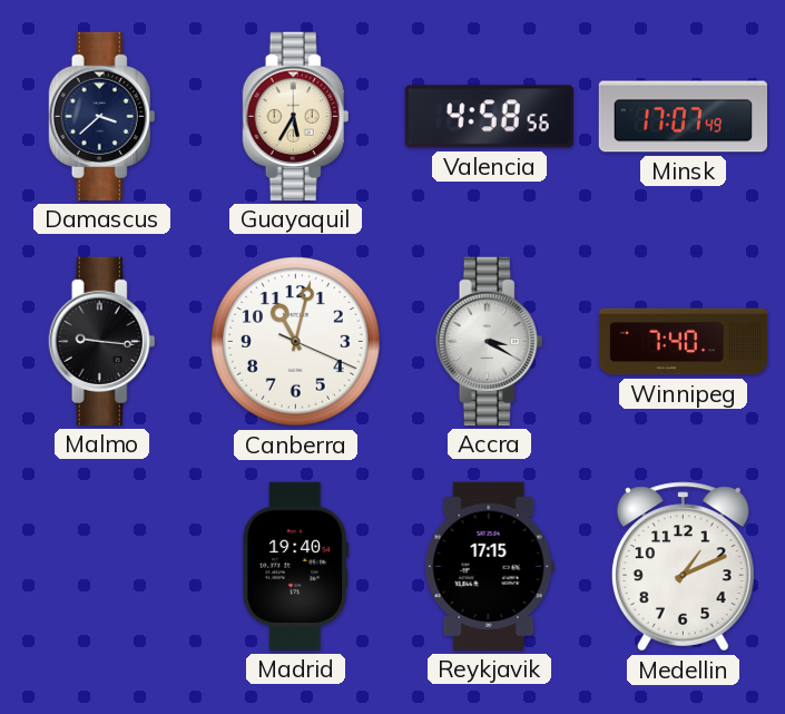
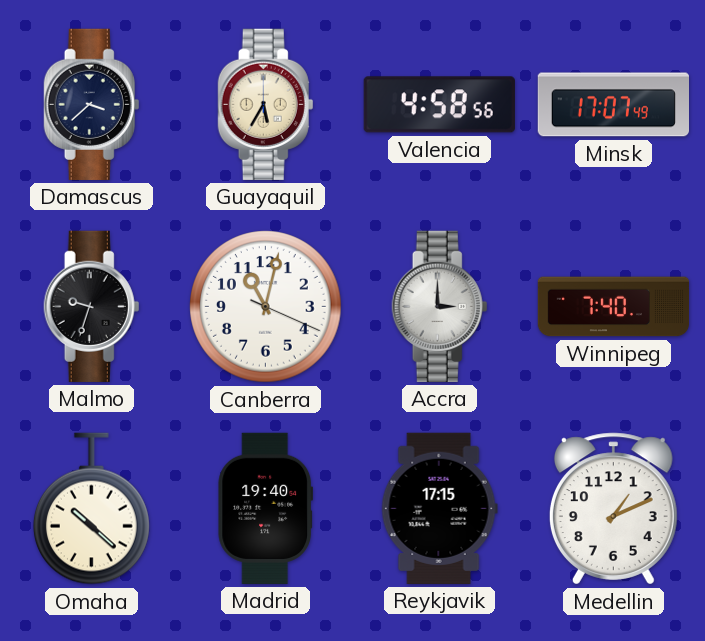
Malmo: 9:16 -> 9:33
Accra: 3:20 -> 3:00
Omaha: none -> 10:22
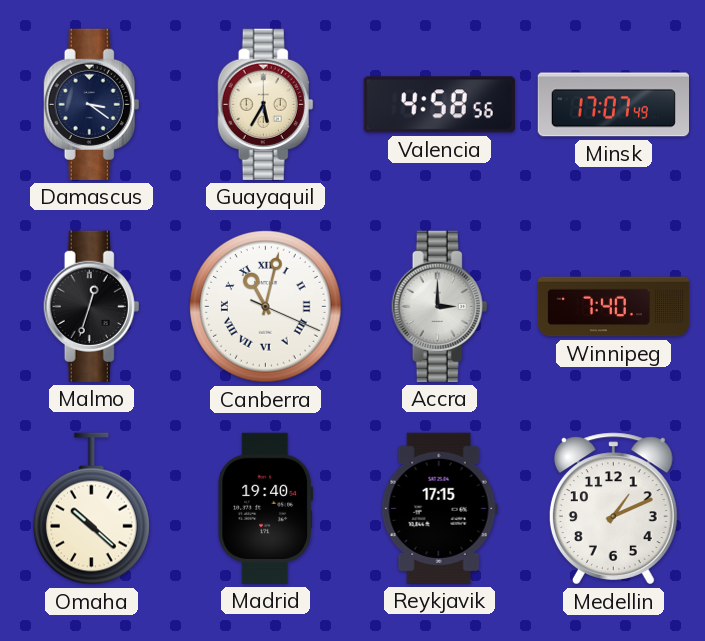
Damascus: 3:38 -> 3:21
Malmo: 9:33 -> 12:33
Canberra numerals: Arabic -> Roman
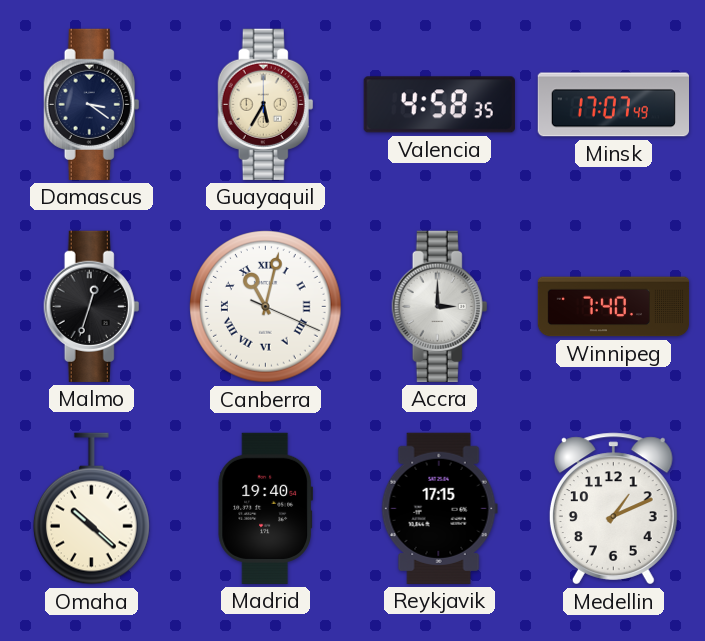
Valencia: 4:58:56 -> 4:58:35
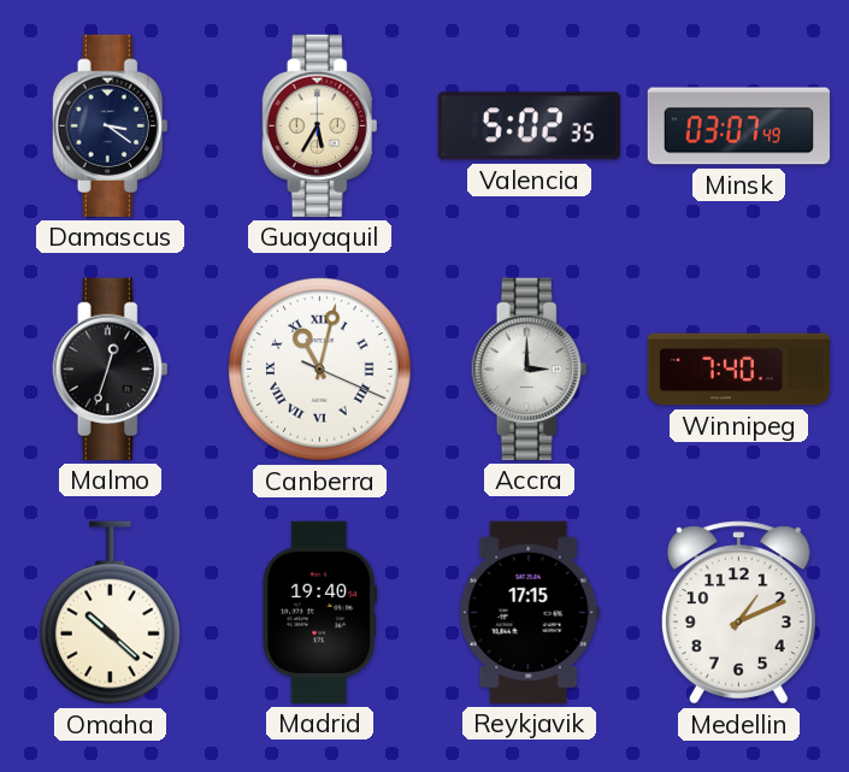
Valencia: 4:58 -> 5:02
Minsk: 17:07 -> 03:07
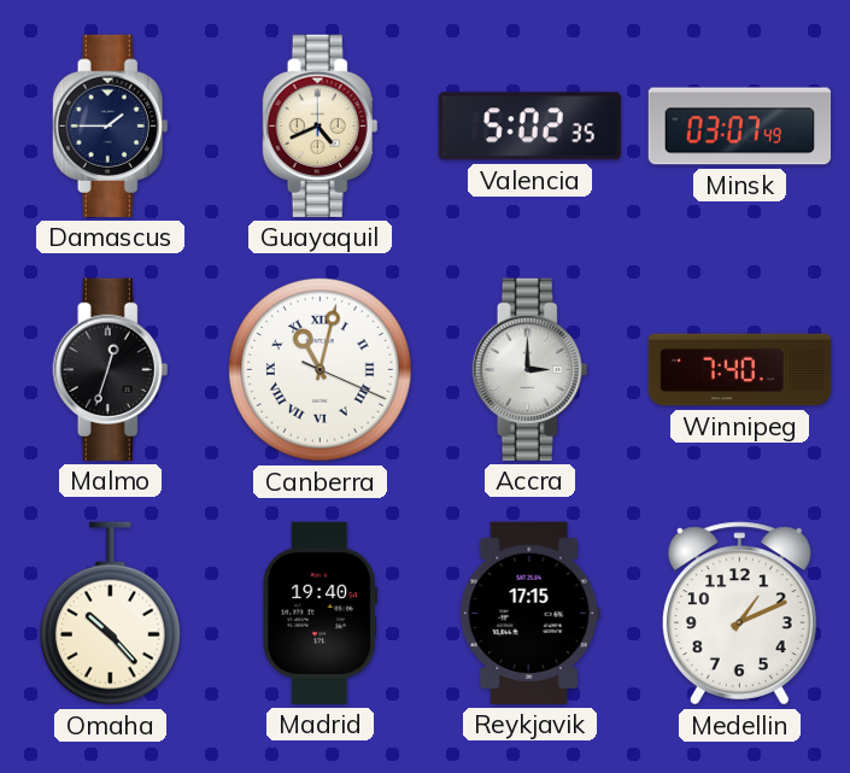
Damascus: 3:21 -> 1:45
Guayaquil: 5:35 -> 4:41
Omaha: 10:22 -> 10:23
